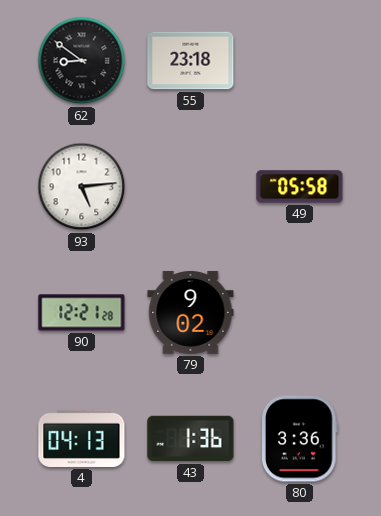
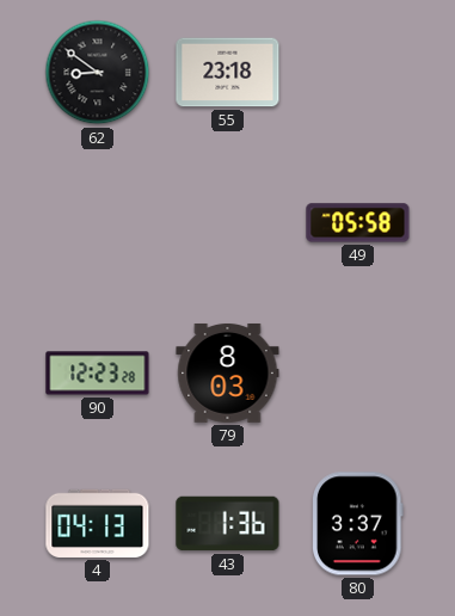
93: 5:14 -> none
90: 12:21 -> 12:23
79: 9:02 -> 8:03
80: 3:36 -> 3:37
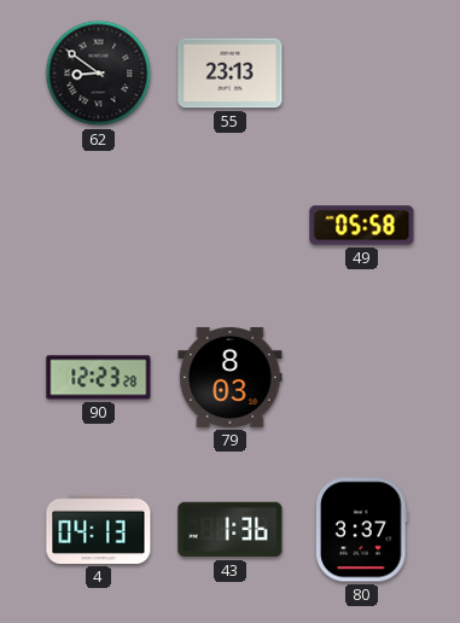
55: 23:18 -> 23:13
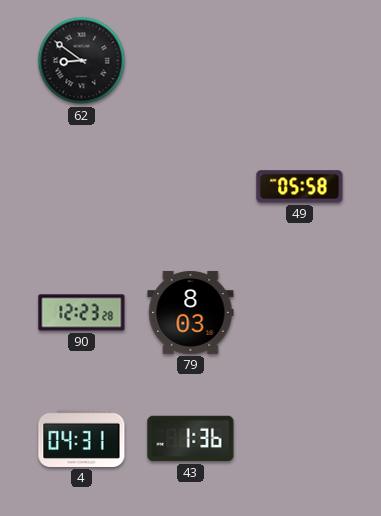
55: 23:13 -> none
4: 04:13 -> 04:31
80: 3:37 -> none
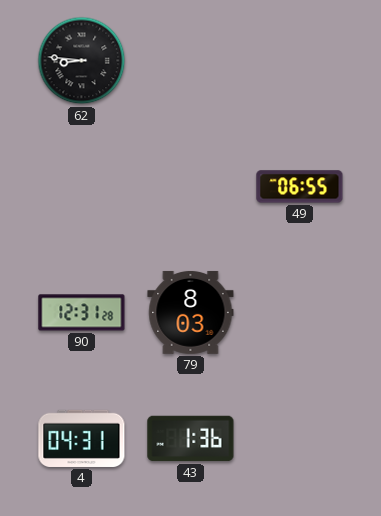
62: 8:51 -> 8:46
49: 05:58 -> 06:55
90: 12:23 -> 12:31
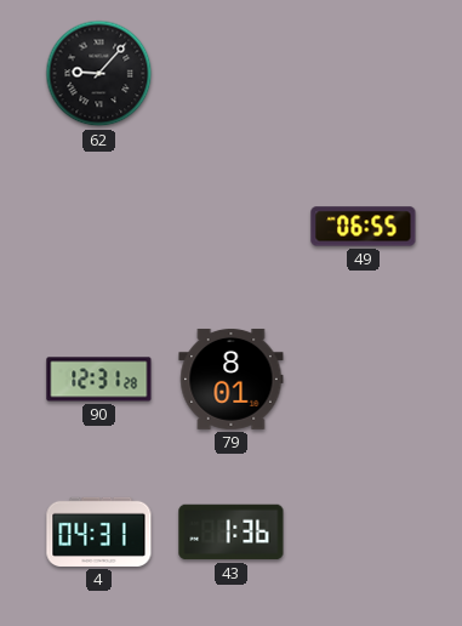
62: 8:46 -> 9:07
79: 8:03 -> 8:01
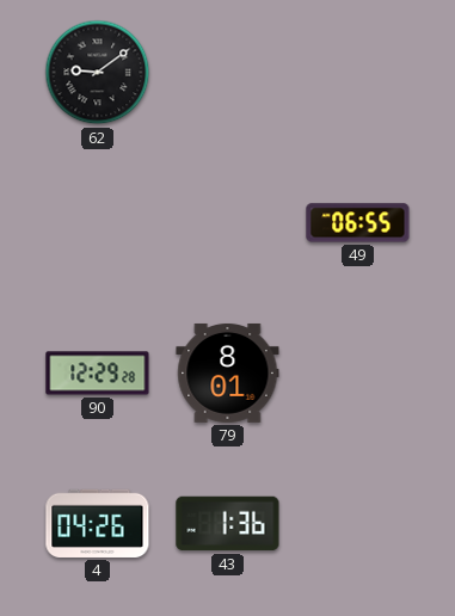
62: 9:07 -> 9:09
90: 12:31 -> 12:29
4: 04:31 -> 04:26
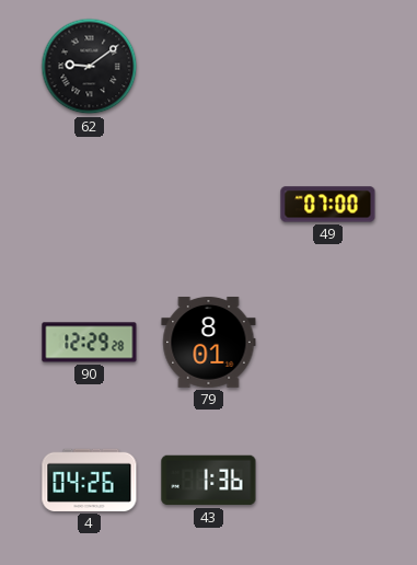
49: 06:55 -> 07:00
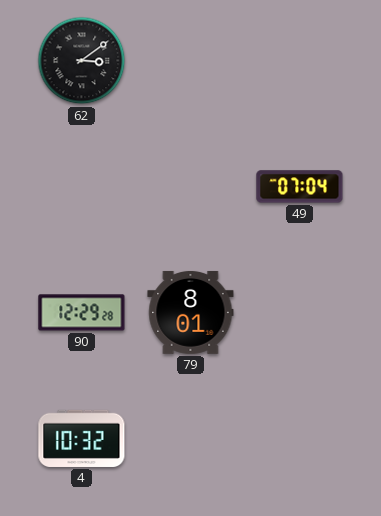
62: 9:09 -> 3:09
49: 07:00 -> 07:04
4: 04:26 -> 10:32
43: 1:36 -> none
